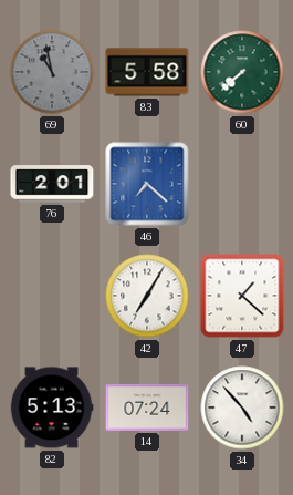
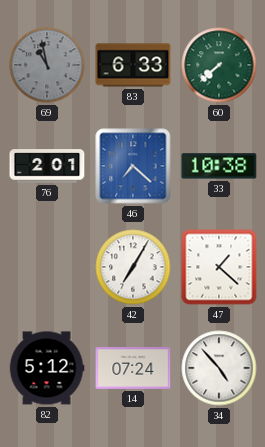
83: 5:58 -> 6:33
33: none -> 10:38
82: 5:13 -> 5:12
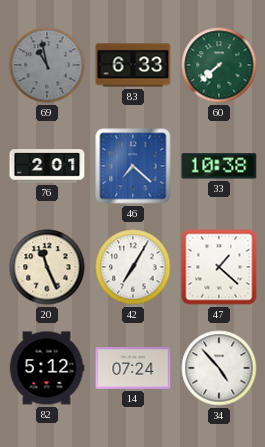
20: none -> 11:26
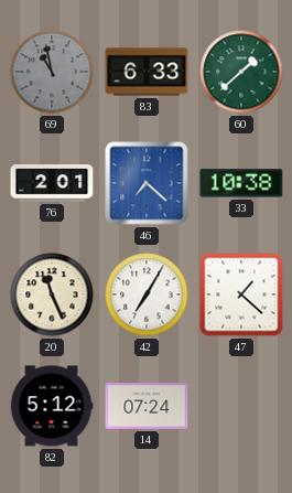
60: 7:38 -> 1:38
34: 4:53 -> none
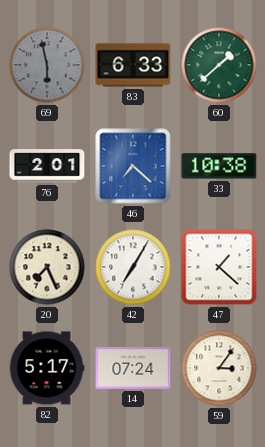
69: 10:58 -> 5:58
20: 11:26 -> 7:26
82: 5:12 -> 5:17
59: none -> 3:06
